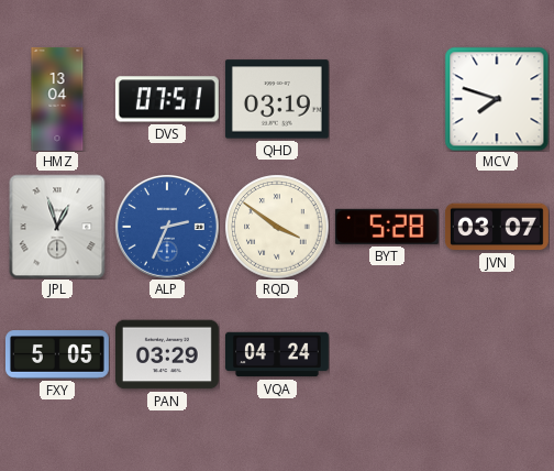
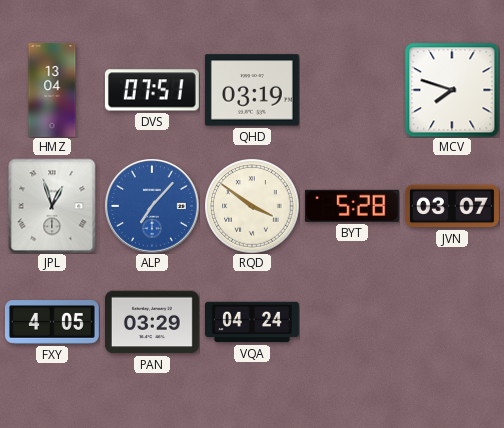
ALP: 2:34 -> 7:07
FXY: 5:05 -> 4:05
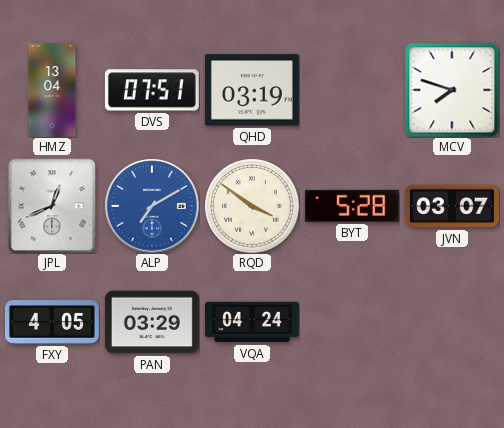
JPL: 12:57 -> 12:41
ALP: 7:07 -> 7:10
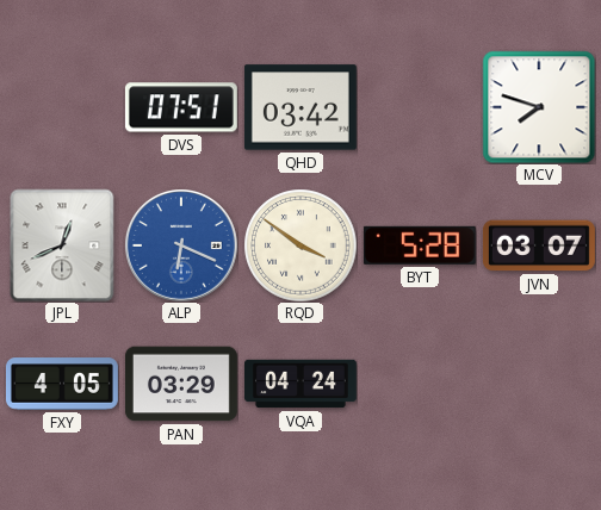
HMZ: 13:04 -> none
QHD: 03:19 -> 03:42
ALP: 7:10 -> 6:19
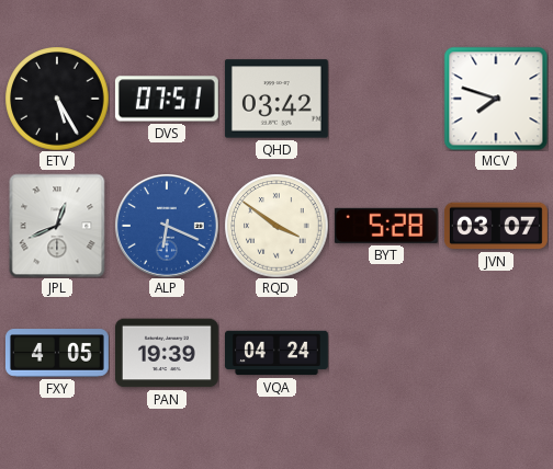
ETV: none -> 5:25
PAN: 03:29 -> 19:39
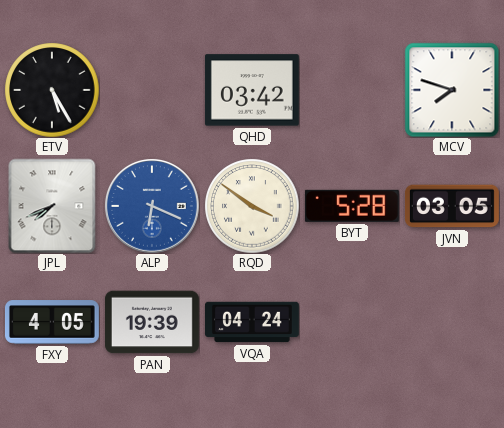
DVS: 07:51 -> none
JPL: 12:41 -> 7:41
JVN: 03:07 -> 03:05
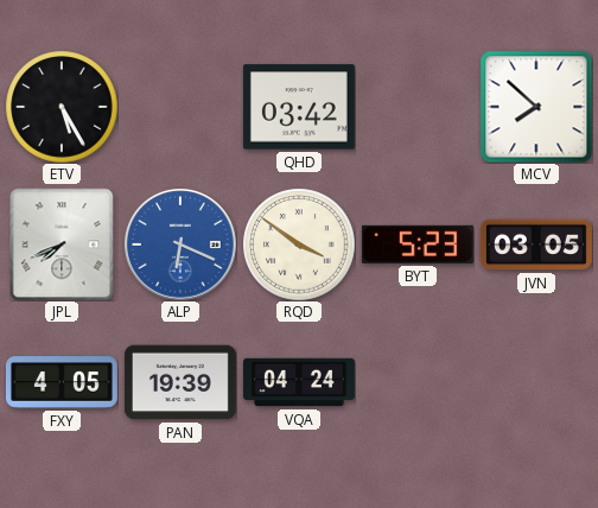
MCV: 7:48 -> 7:52
BYT: 5:28 -> 5:23
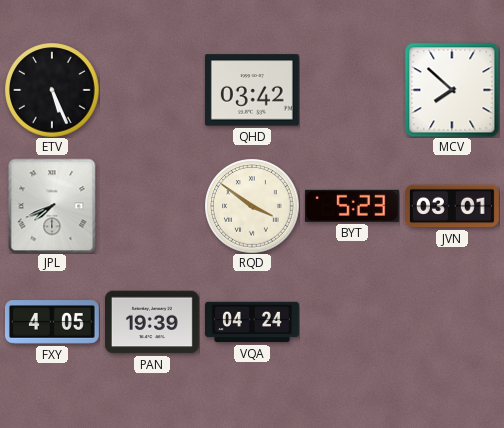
ETV: 5:25 -> 5:26
ALP: 6:19 -> none
JVN: 03:05 -> 03:01
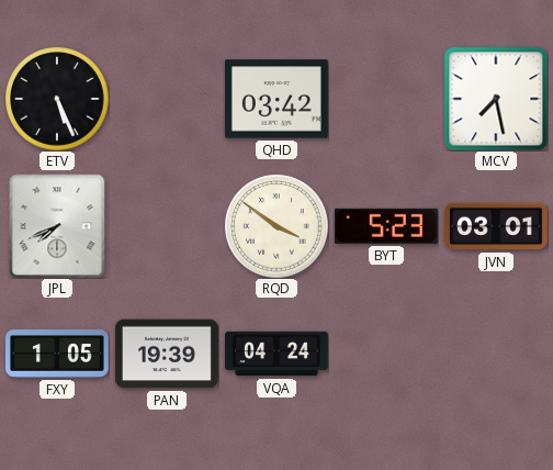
MCV: 7:52 -> 7:28
FXY: 4:05 -> 1:05
